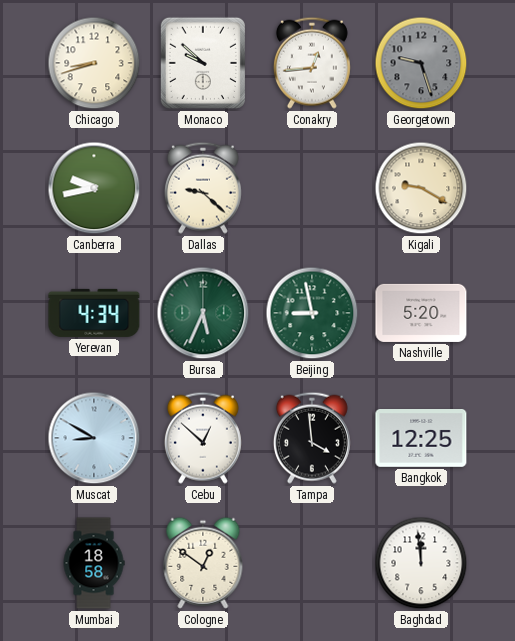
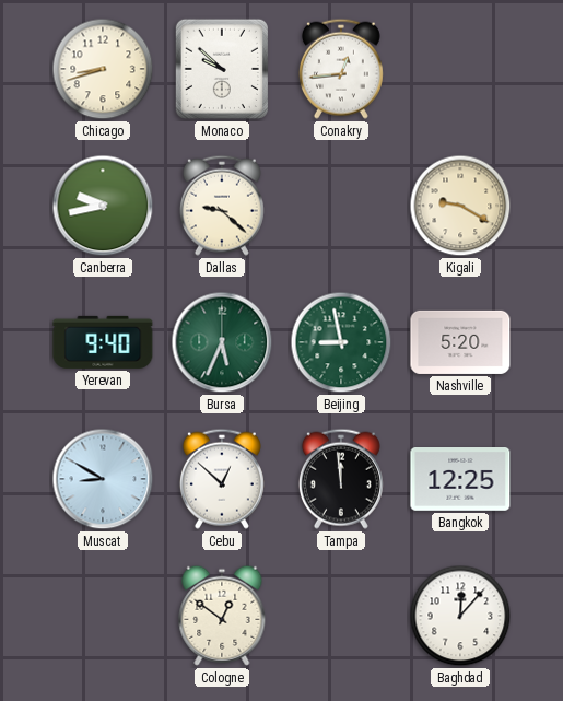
Georgetown: 9:27 -> none
Yerevan: 4:34 -> 9:40
Tampa: 3:59 -> 11:59
Mumbai: 18:58 -> none
Baghdad: 11:59 -> 12:07
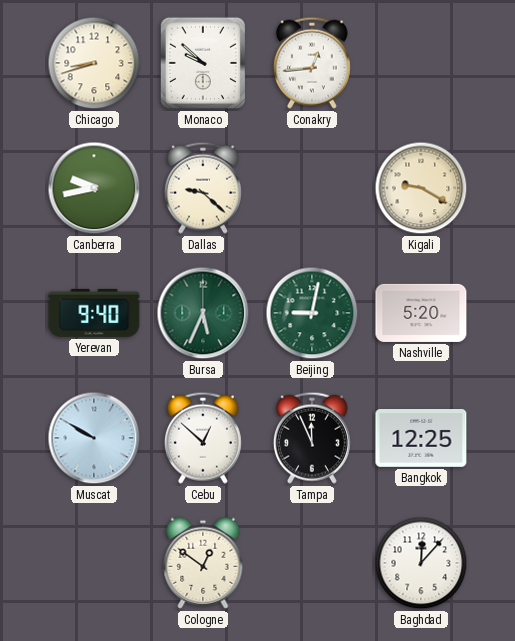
Beijing: 8:58 -> 9:02
Muscat: 8:50 -> 9:50
Tampa: 11:59 -> 11:56
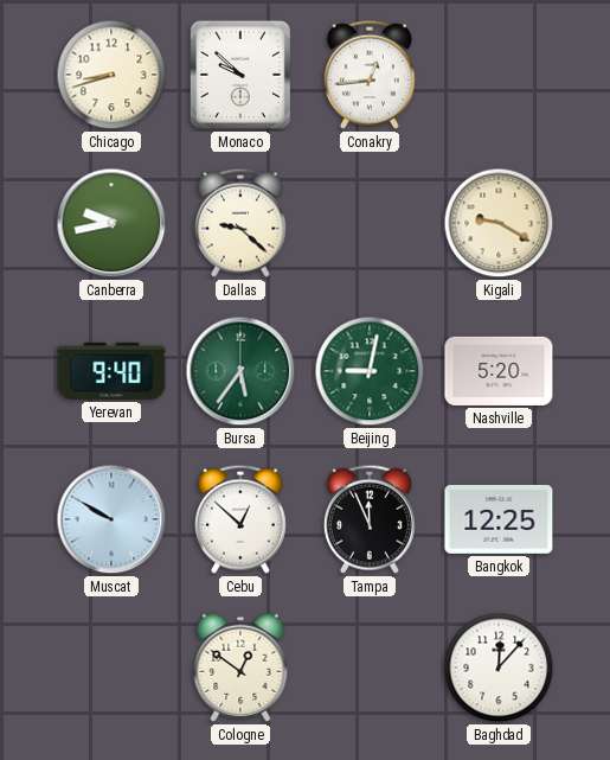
Bursa: 5:34 -> 5:36
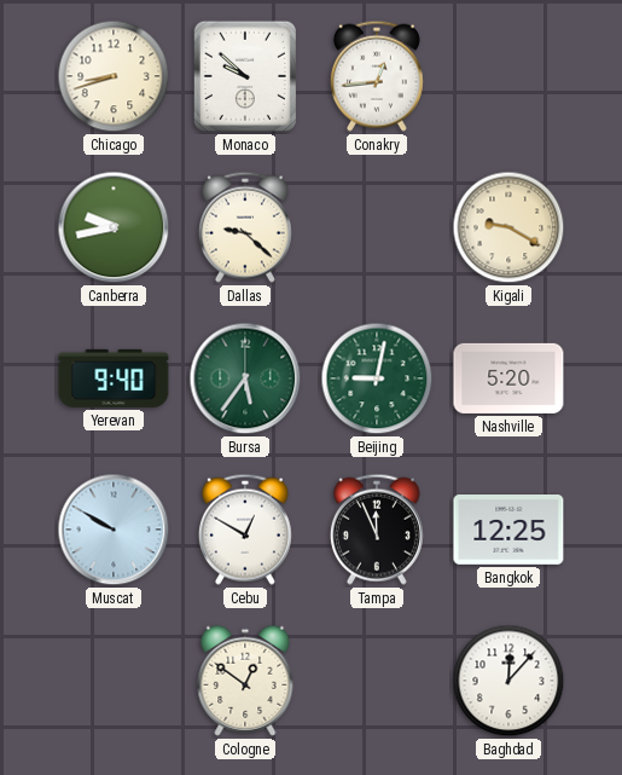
Cebu: 12:52 -> 12:50
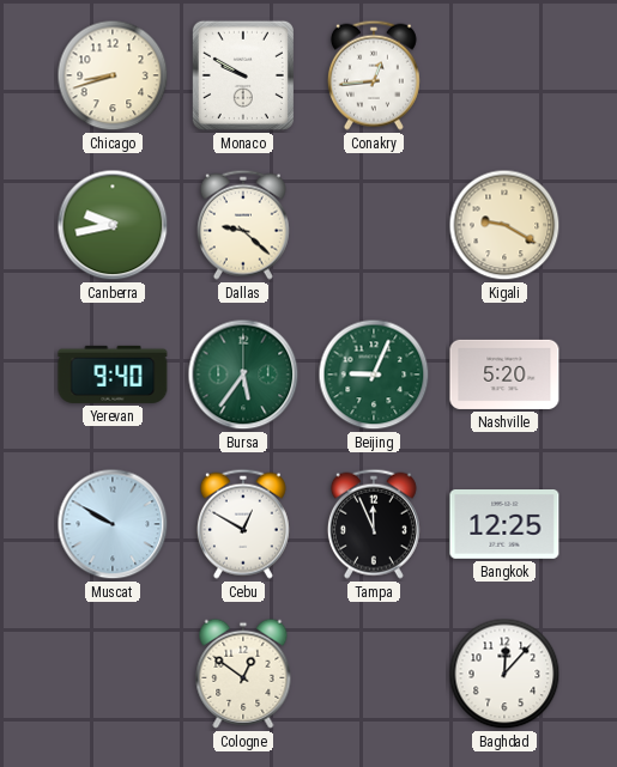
Monaco: 9:52 -> 9:50
Beijing: 9:02 -> 9:04
